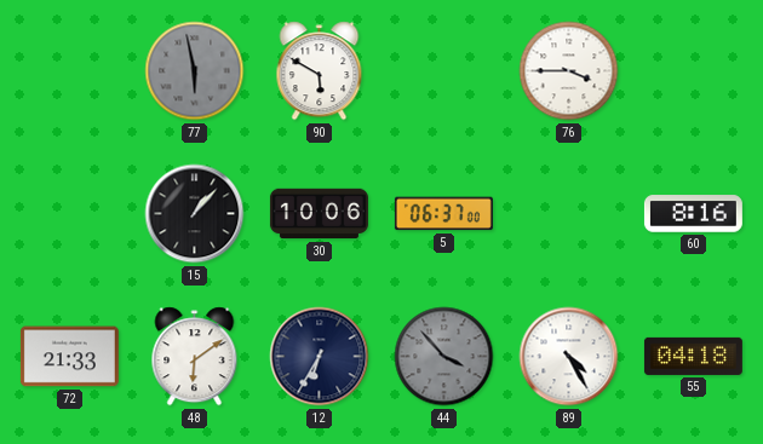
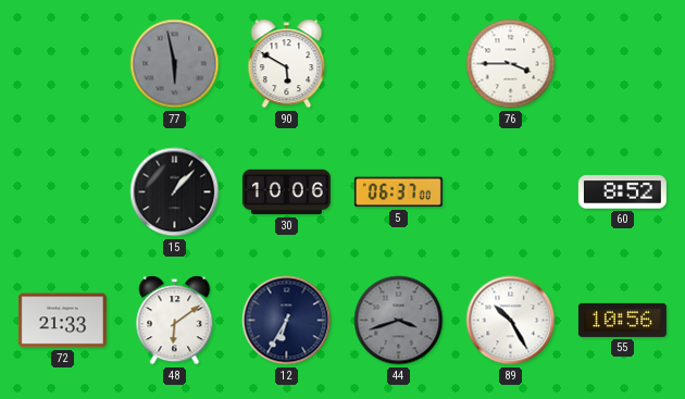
60: 8:16 -> 8:52
44: 3:53 -> 3:42
89: 4:25 -> 10:25
55: 04:18 -> 10:56
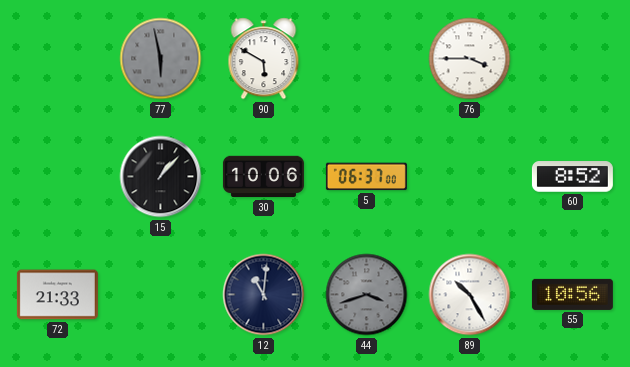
48: 6:09 -> none
12: 6:35 -> 11:01
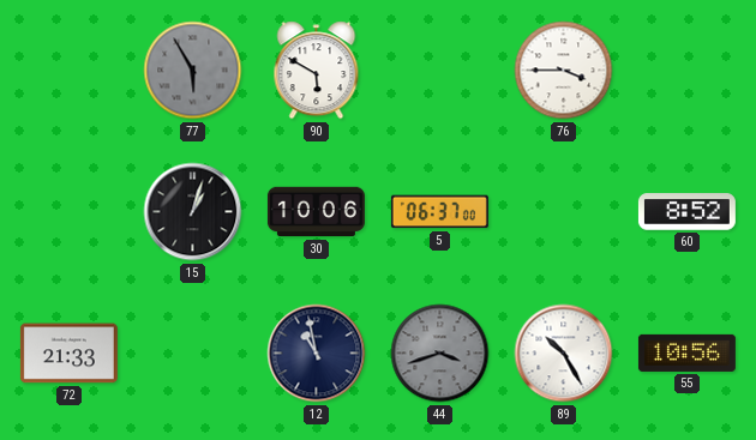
77: 5:58 -> 5:55
15: 1:07 -> 1:03
12: 11:01 -> 10:58
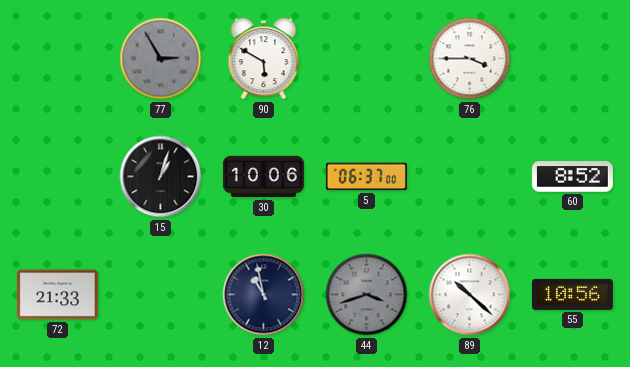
77: 5:55 -> 2:55
89: 10:25 -> 10:22
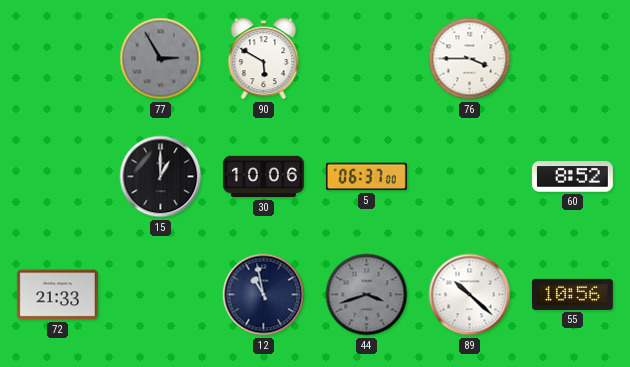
15: 1:03 -> 1:00
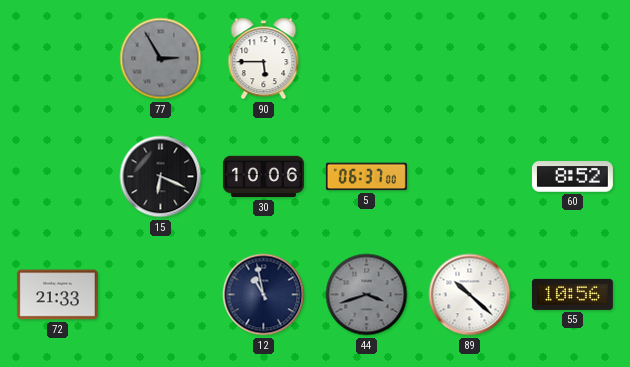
90: 5:50 -> 5:45
76: 3:45 -> none
15: 1:00 -> 6:19
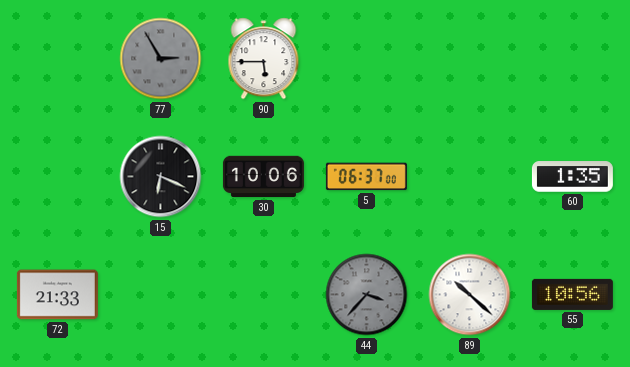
60: 8:52 -> 1:35
12: 10:58 -> none
44: 3:42 -> 3:37
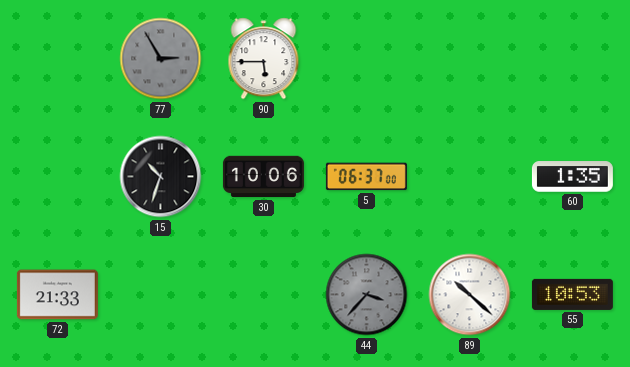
15: 6:19 -> 10:33
55: 10:56 -> 10:53
